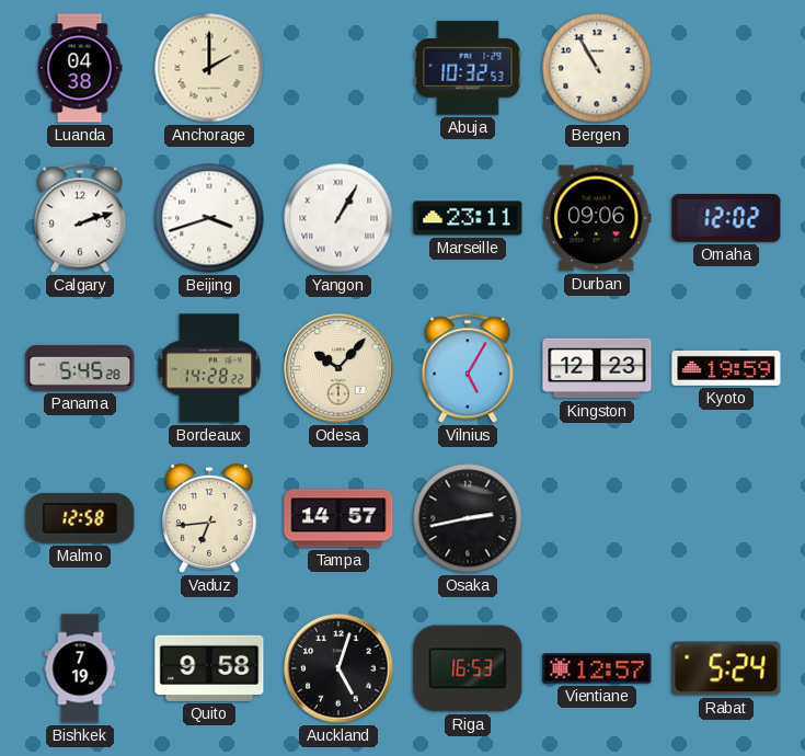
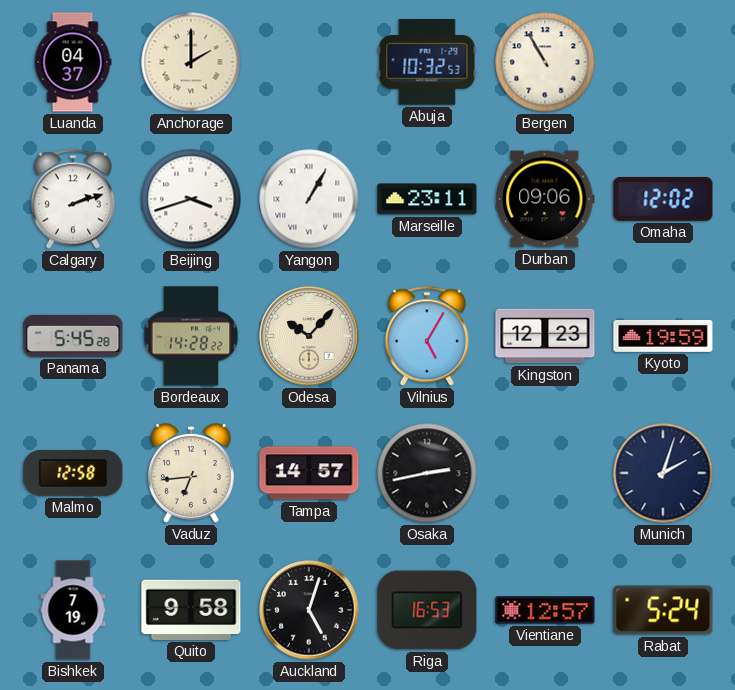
Luanda: 04:38 -> 04:37
Munich: none -> 2:03
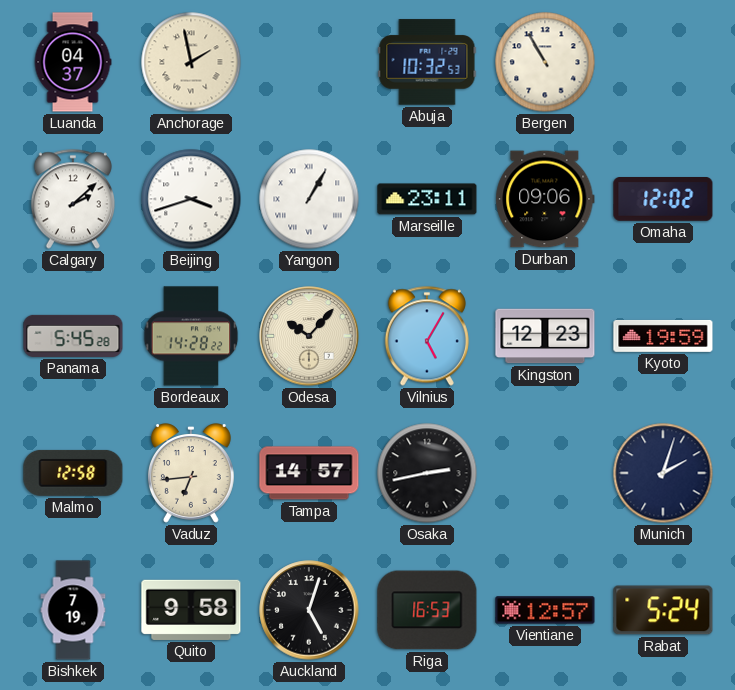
Anchorage: 2:00 -> 1:58
Calgary: 2:12 -> 2:08
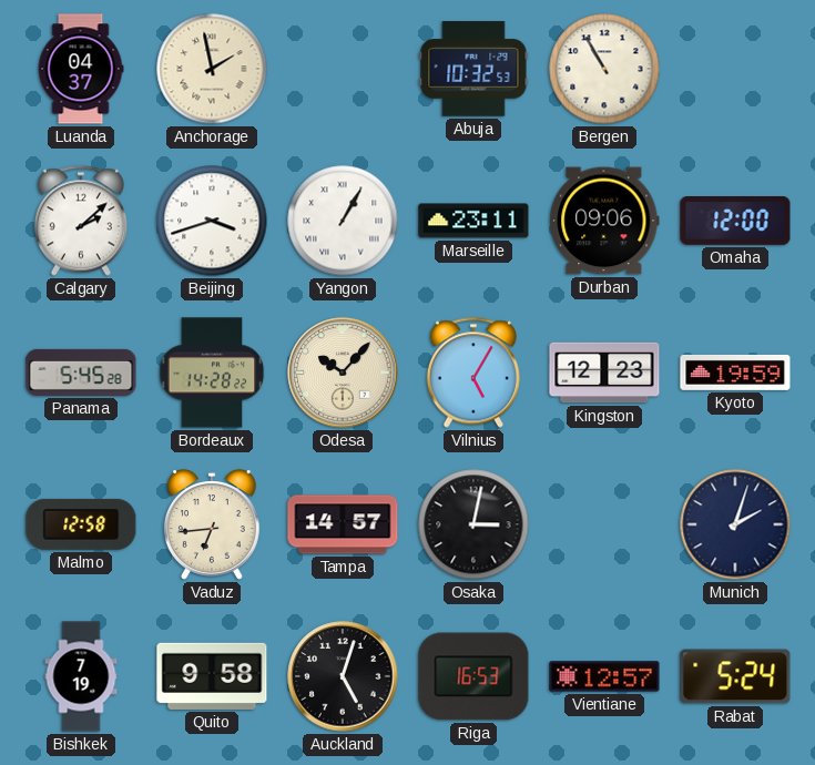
Omaha: 12:02 -> 12:00
Osaka: 2:43 -> 3:02
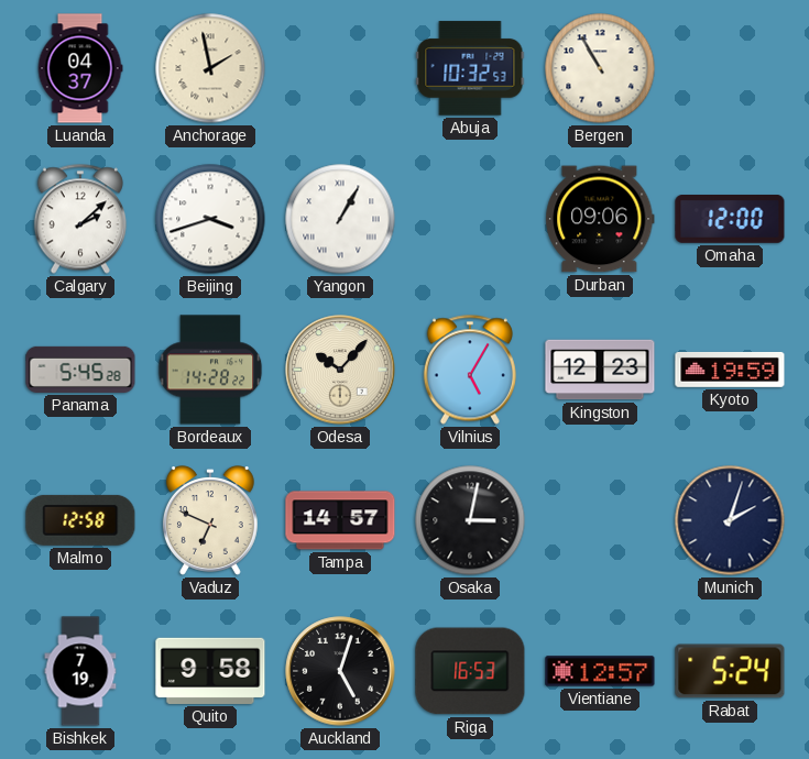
Marseille: 23:11 -> none
Vaduz: 6:44 -> 6:49
